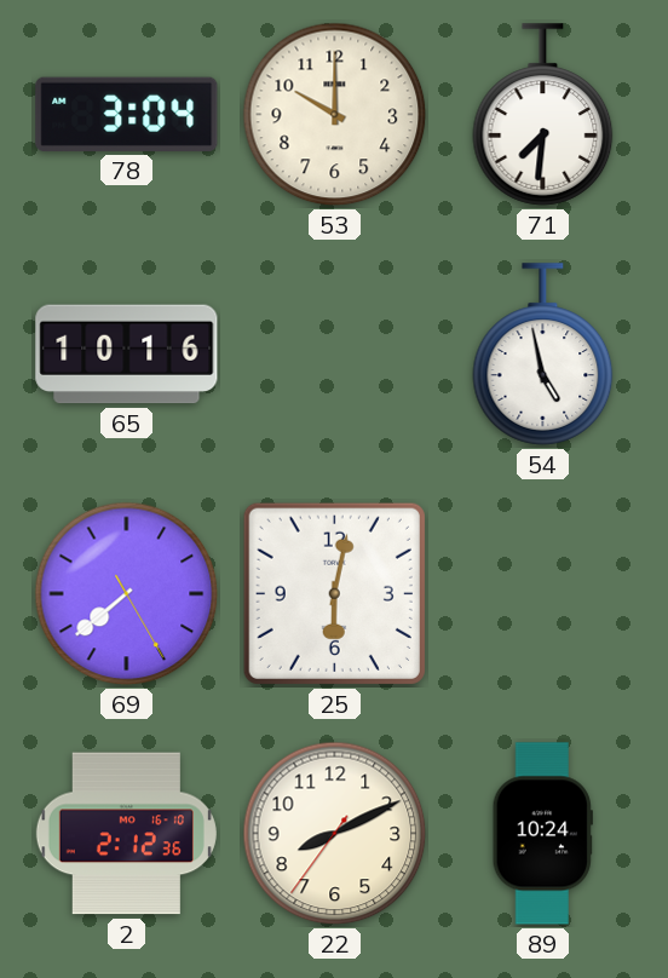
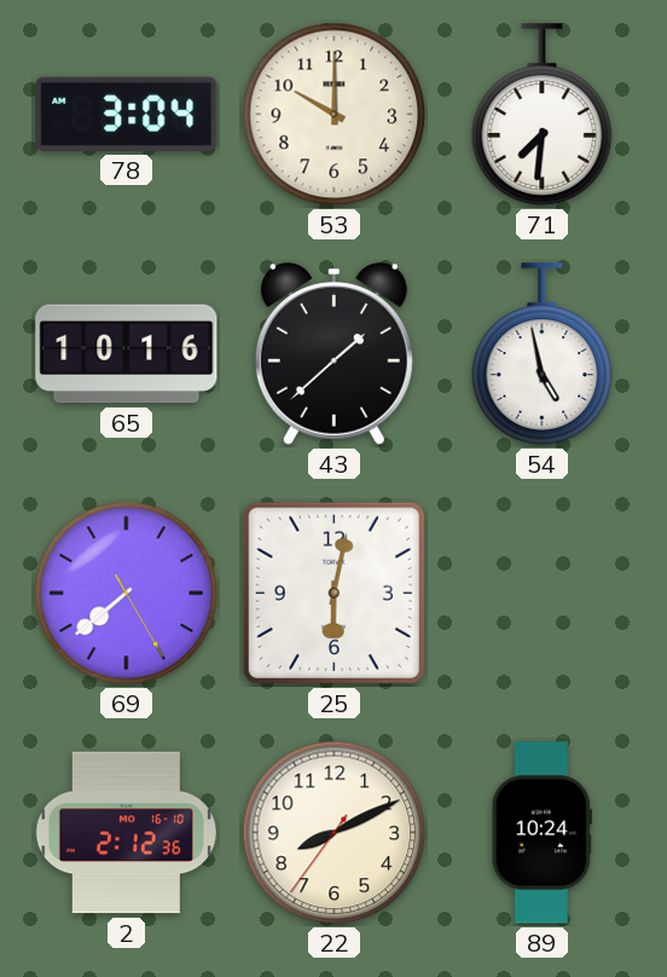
43: none -> 1:38
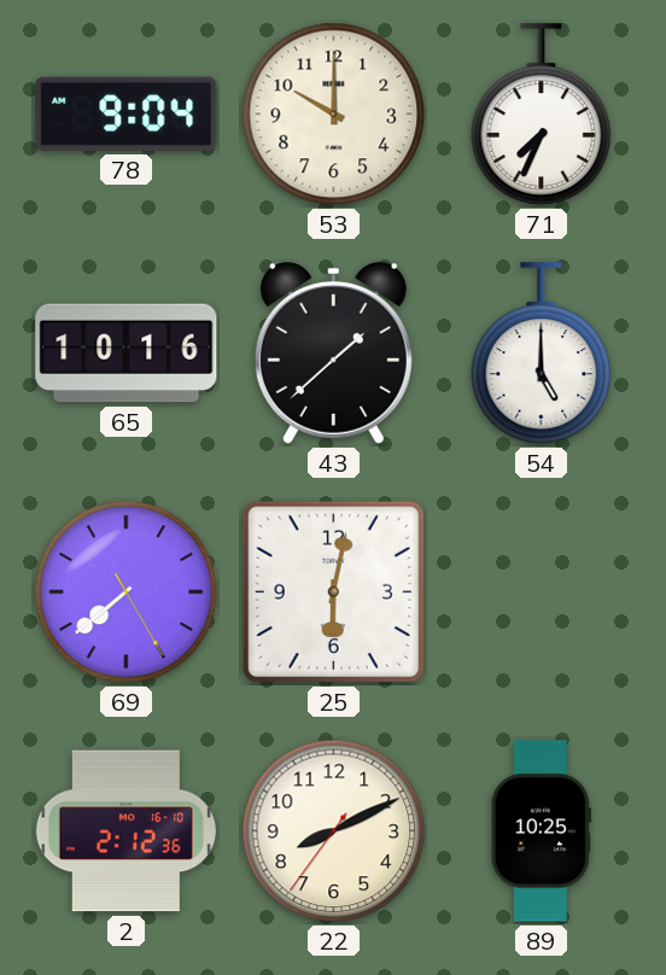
78: 3:04 -> 9:04
71: 7:31 -> 7:34
54: 4:58 -> 5:00
89: 10:24 -> 10:25
